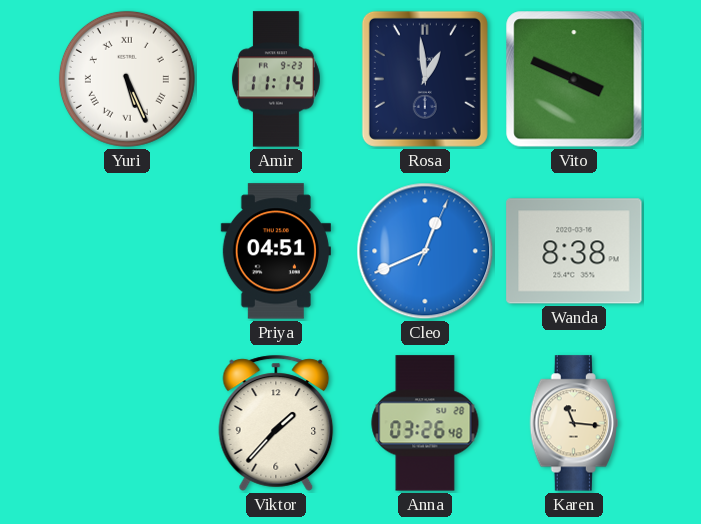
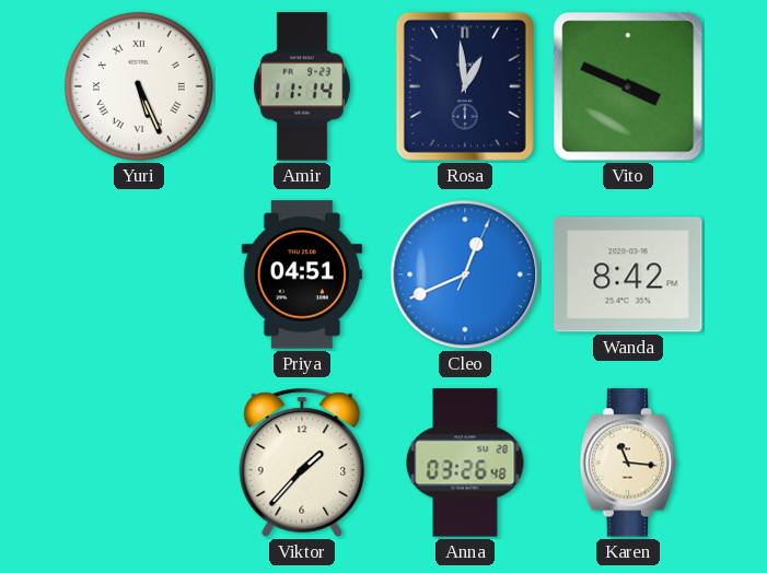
Wanda: 8:38 -> 8:42
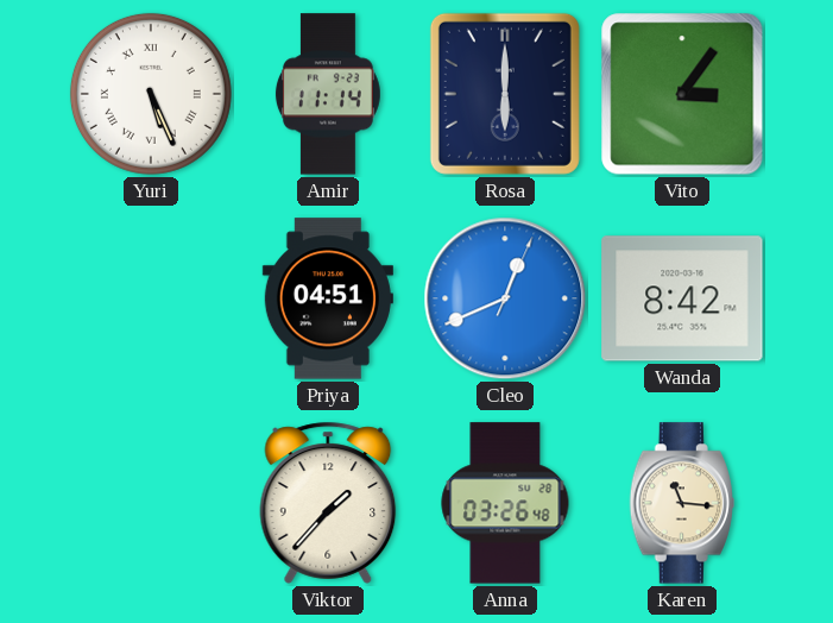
Rosa: 12:59 -> 6:00
Vito: 3:49 -> 3:06
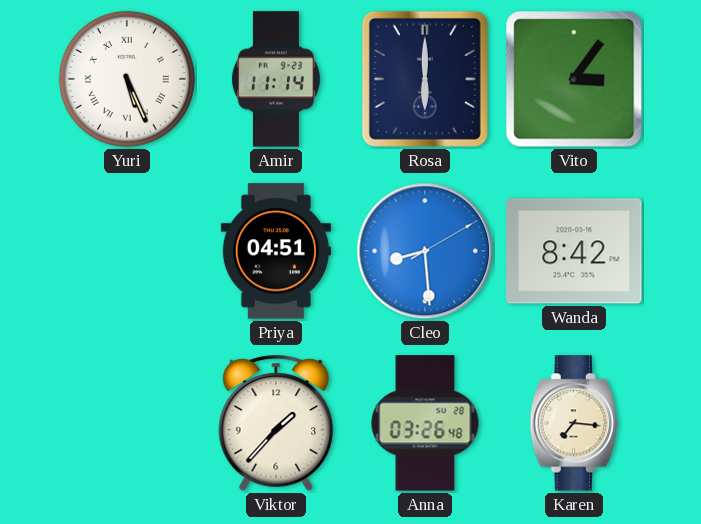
Cleo: 12:41 -> 8:29
Karen: 11:16 -> 7:16
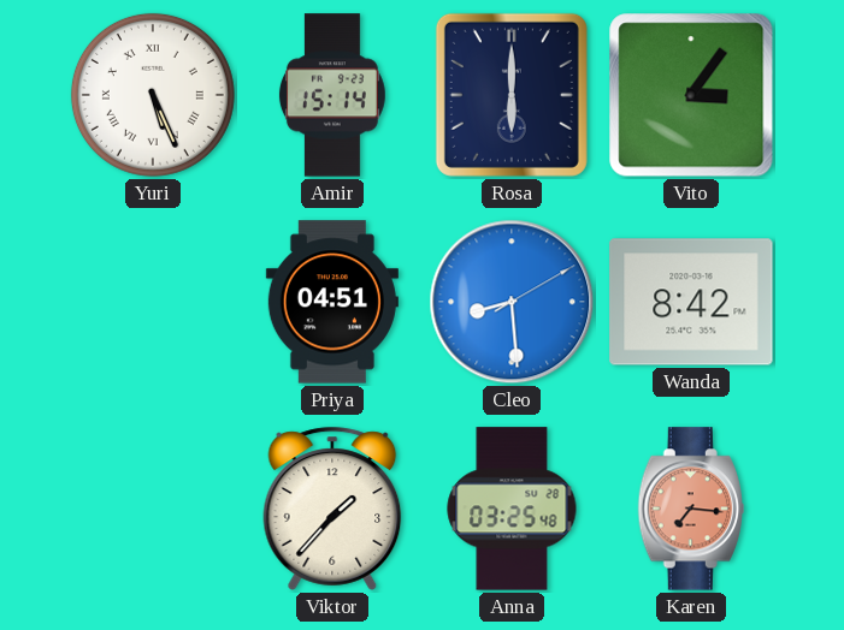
Amir: 11:14 -> 15:14
Anna: 03:26 -> 03:25
Karen dial: cream -> salmon
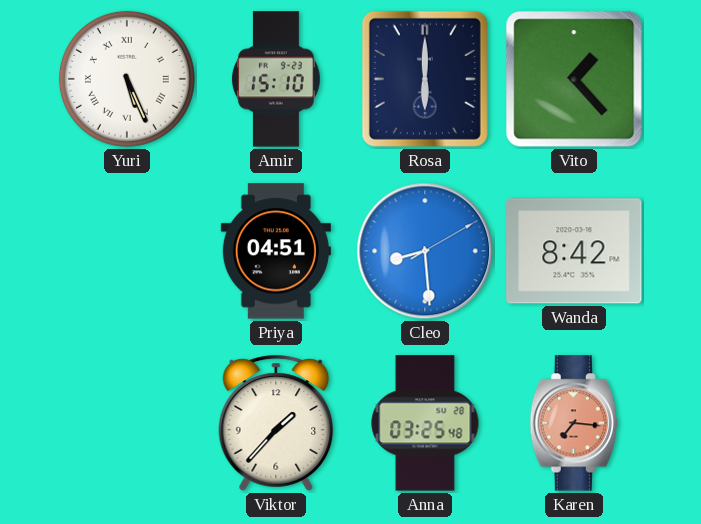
Amir: 15:14 -> 15:10
Vito: 3:06 -> 1:23
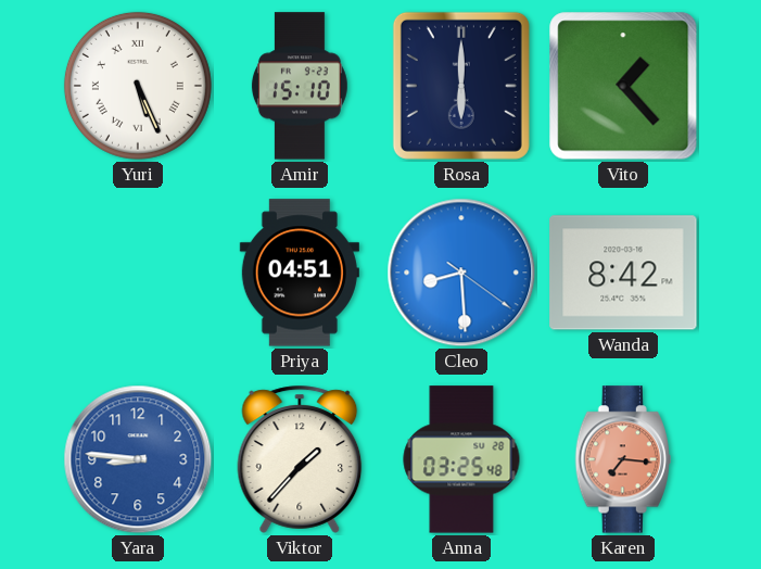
Cleo: 8:29:10 -> 8:29:21
Yara: none -> 8:46
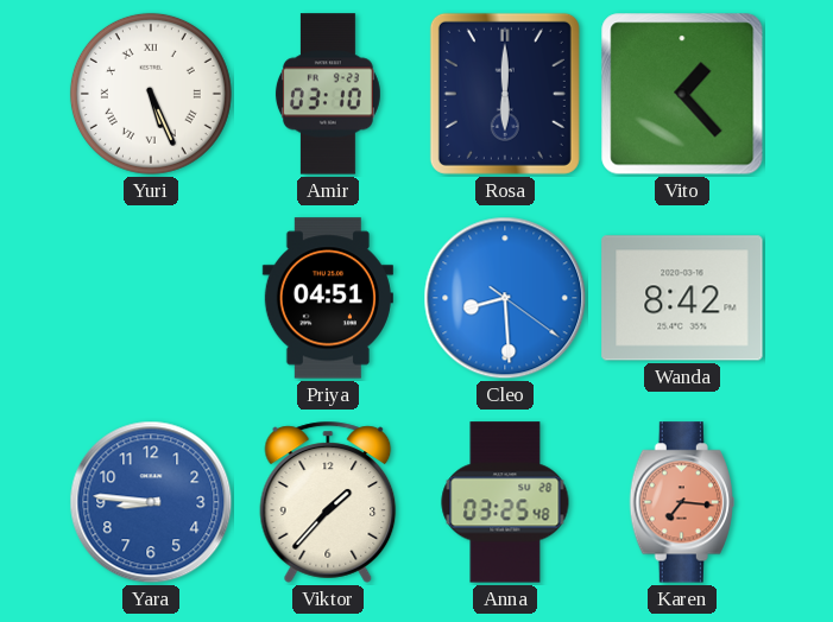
Amir: 15:10 -> 03:10
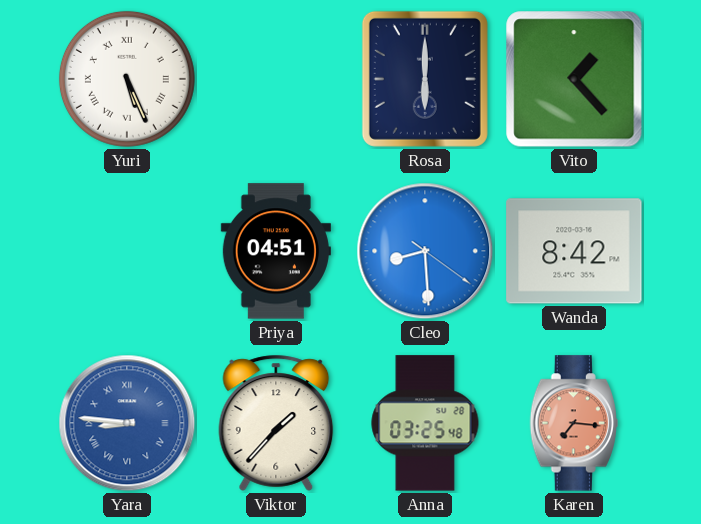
Amir: 03:10 -> none
Yara numerals: Arabic -> Roman
